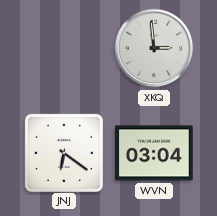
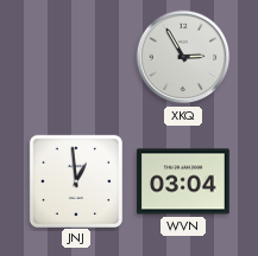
XKQ: 2:59 -> 2:55
JNJ: 6:21 -> 12:59
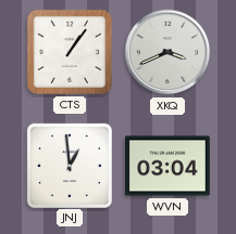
CTS: none -> 1:06
XKQ: 2:55 -> 3:41
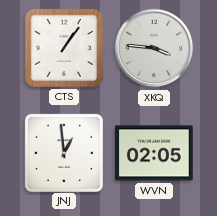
XKQ: 3:41 -> 3:46
WVN: 03:04 -> 02:05
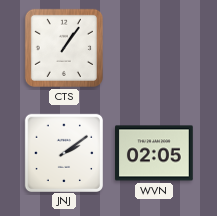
XKQ: 3:46 -> none
JNJ: 12:59 -> 2:09
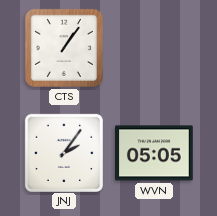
JNJ: 2:09 -> 2:06
WVN: 02:05 -> 05:05
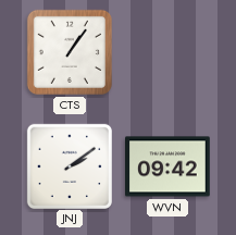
JNJ: 2:06 -> 2:09
WVN: 05:05 -> 09:42
